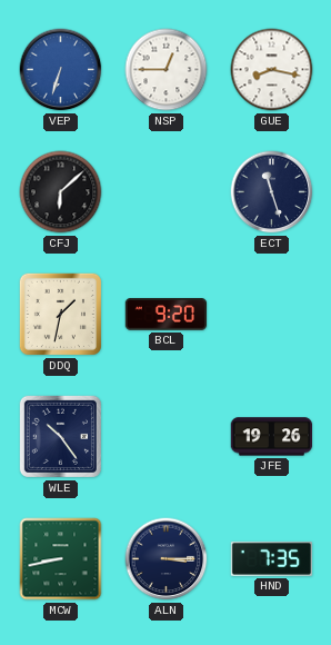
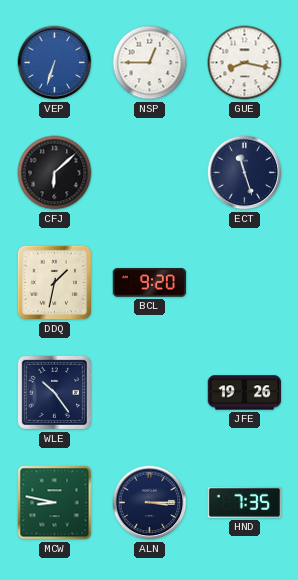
MCW: 8:43 -> 8:47
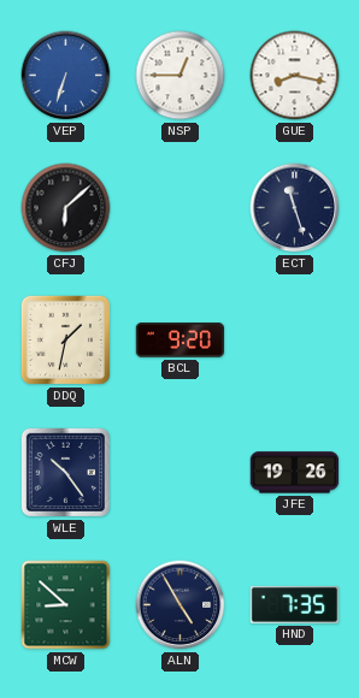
MCW: 8:47 -> 8:52
ALN: 3:15 -> 4:55
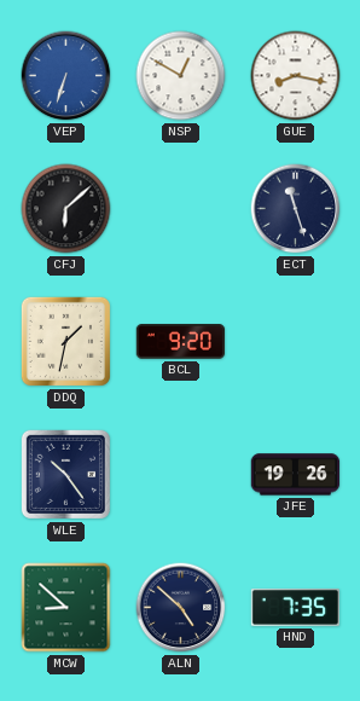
NSP: 12:45 -> 12:50
ALN: 4:55 -> 4:52
